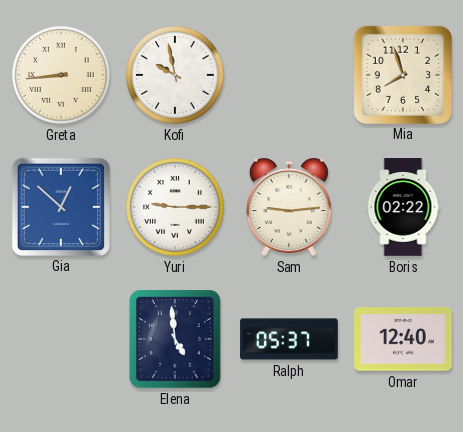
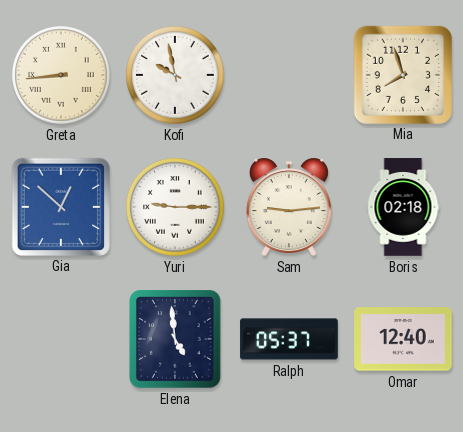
Boris: 02:22 -> 02:18
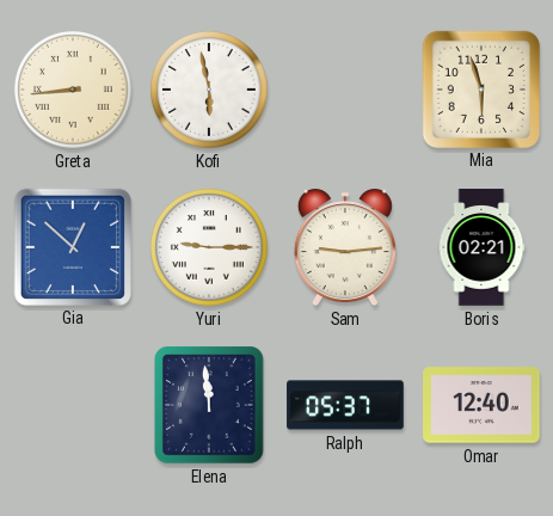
Kofi: 9:58 -> 5:58
Mia: 7:57 -> 5:57
Boris: 02:18 -> 02:21
Elena: 4:59 -> 11:59
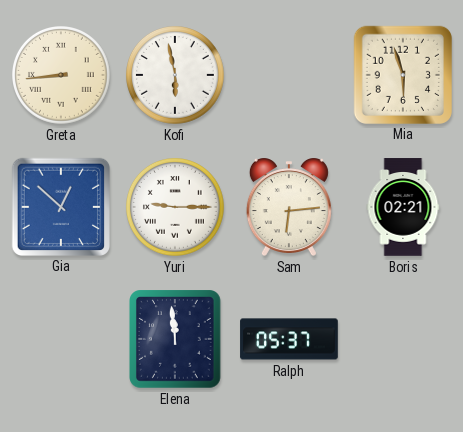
Sam: 9:14 -> 6:14
Omar: 12:40 -> none
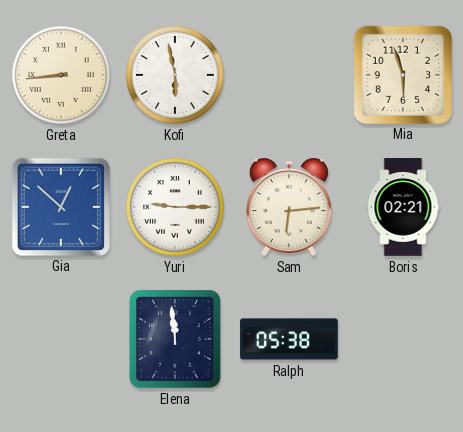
Ralph: 05:37 -> 05:38
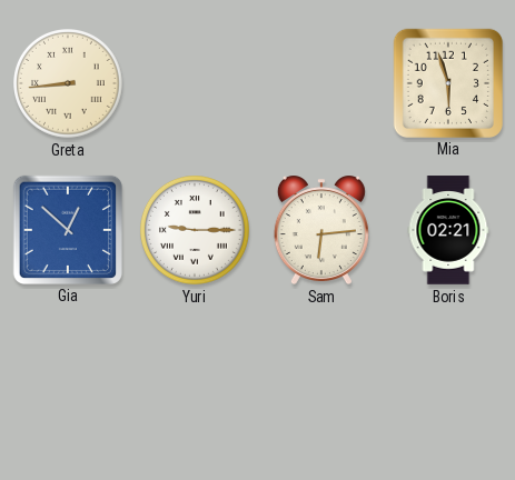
Kofi: 5:58 -> none
Elena: 11:59 -> none
Ralph: 05:38 -> none
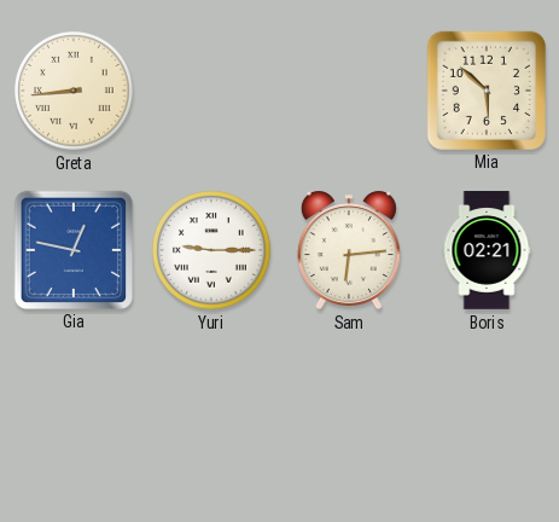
Mia: 5:57 -> 5:52
Gia: 12:52 -> 12:47
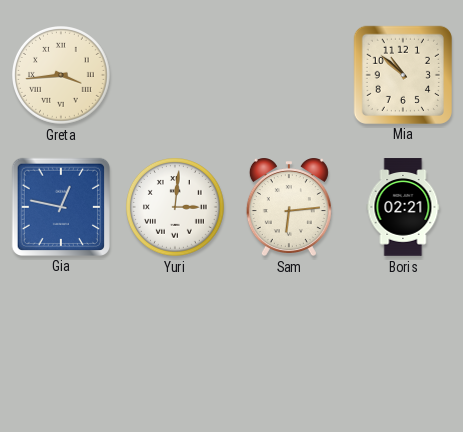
Greta: 8:44 -> 3:44
Mia: 5:52 -> 10:52
Yuri: 9:15 -> 3:01
